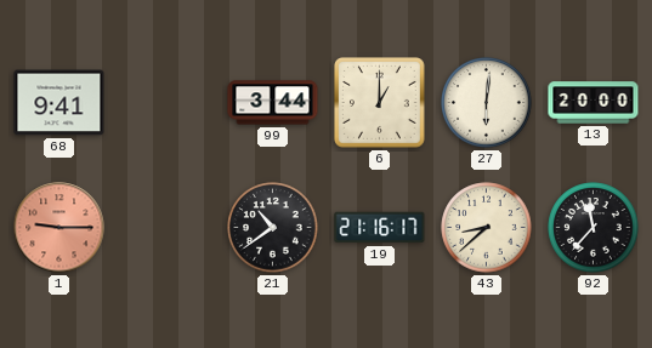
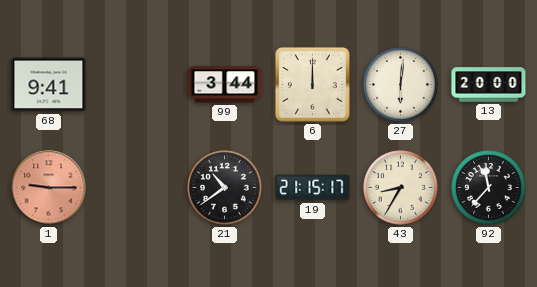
6: 1:00 -> 12:00
19: 21:16 -> 21:15
43: 8:38 -> 8:35
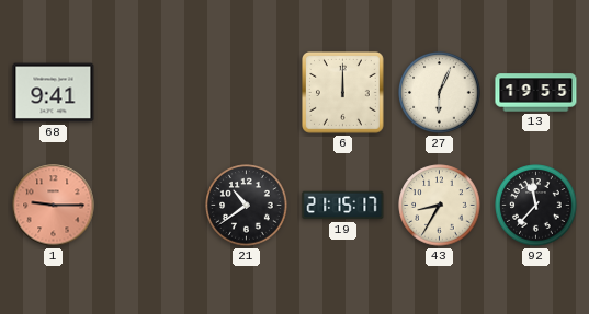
99: 3:44 -> none
27: 6:01 -> 6:04
13: 20:00 -> 19:55
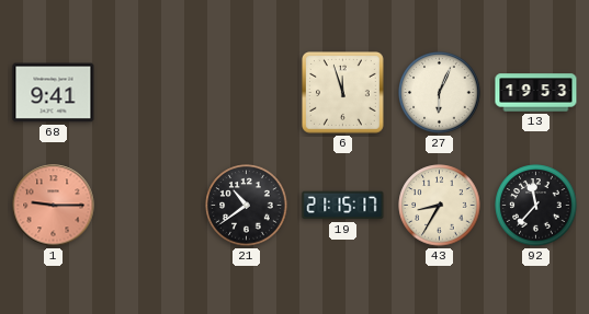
6: 12:00 -> 11:57
13: 19:55 -> 19:53
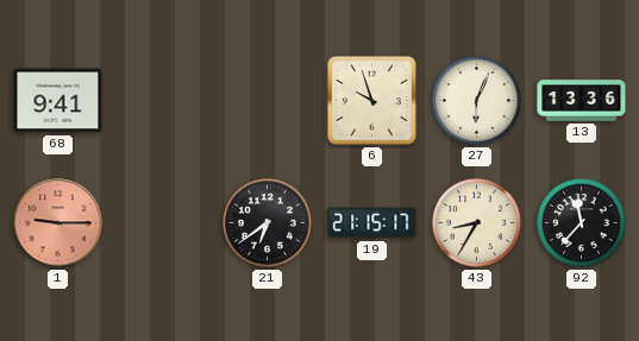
6: 11:57 -> 9:57
13: 19:53 -> 13:36
21: 10:39 -> 6:39
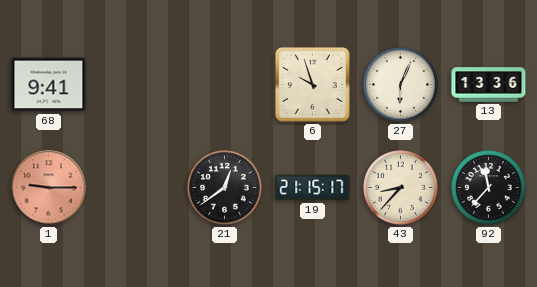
21: 6:39 -> 12:39
43: 8:35 -> 8:37
